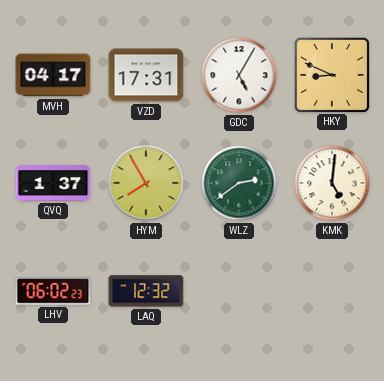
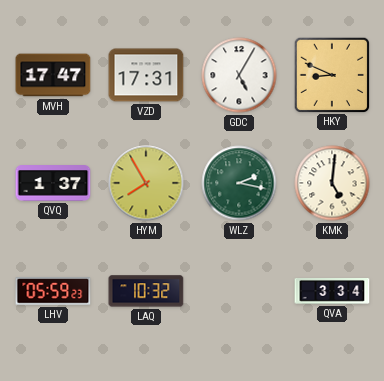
MVH: 04:17 -> 17:47
WLZ: 2:39 -> 2:17
LHV: 06:02 -> 05:59
LAQ: 12:32 -> 10:32
QVA: none -> 3:34
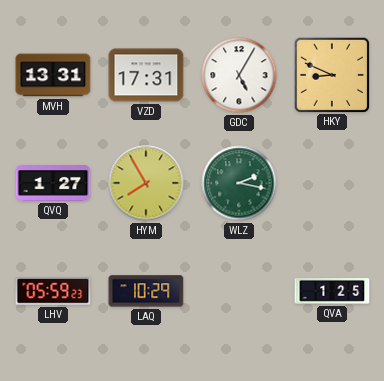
MVH: 17:47 -> 13:31
QVQ: 1:37 -> 1:27
KMK: 5:01 -> none
LAQ: 10:32 -> 10:29
QVA: 3:34 -> 1:25
